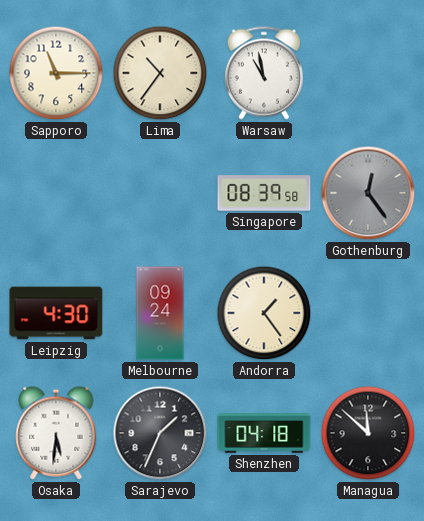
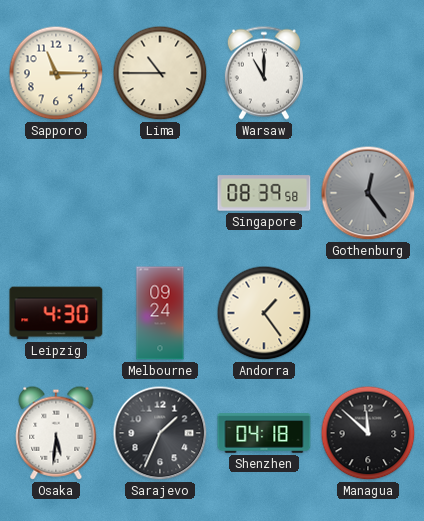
Lima: 10:36 -> 10:45
Warsaw: 10:58 -> 11:00
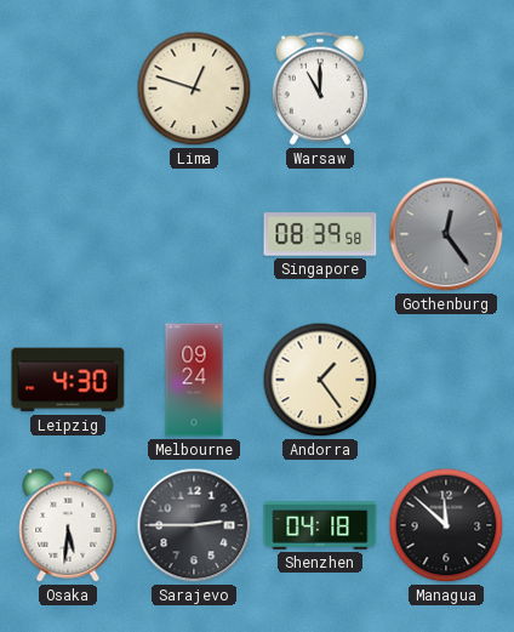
Sapporo: 11:15 -> none
Lima: 10:45 -> 12:48
Sarajevo: 1:34 -> 2:45
